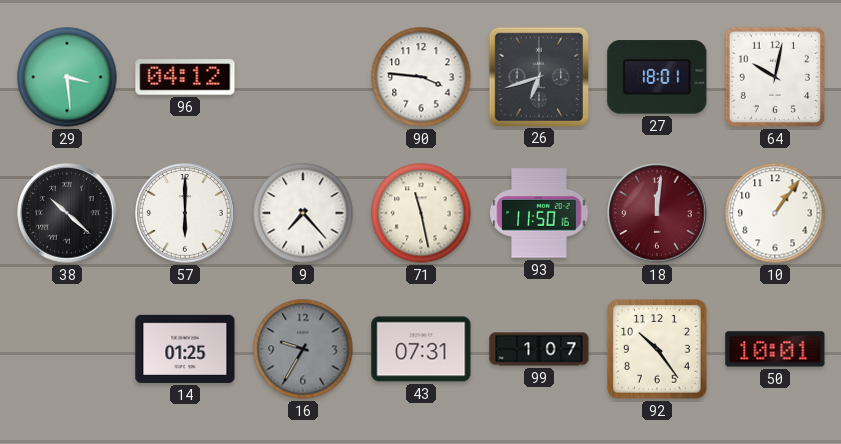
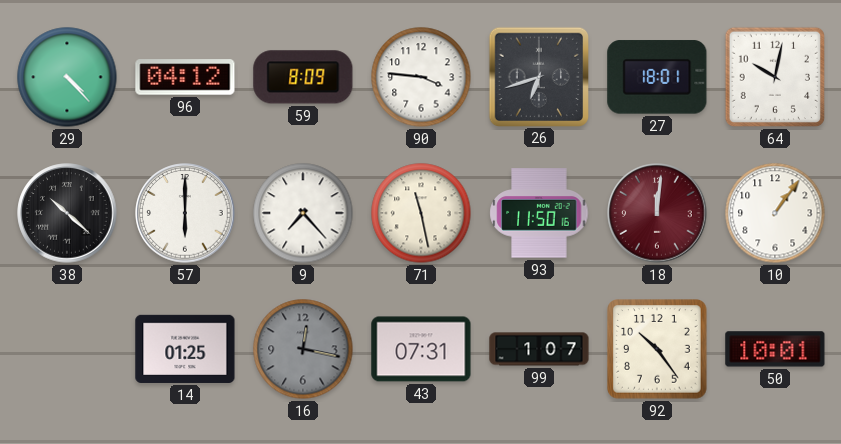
29: 3:29 -> 4:23
59: none -> 8:09
16: 9:35 -> 12:17
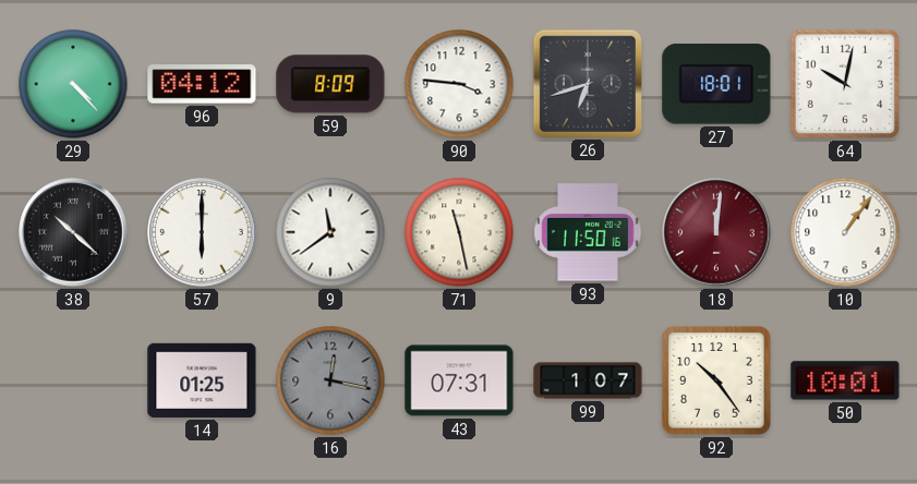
9: 7:23 -> 11:39
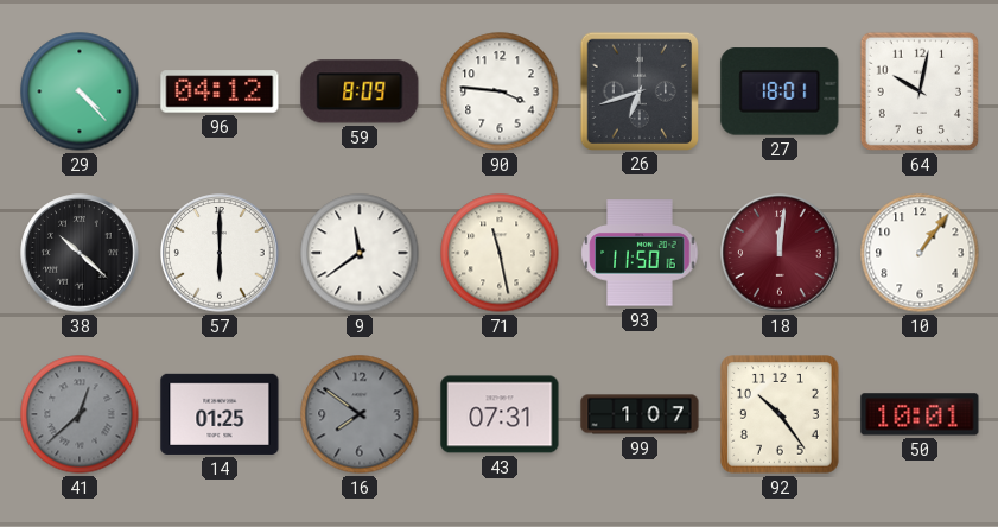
41: none -> 12:38
16: 12:17 -> 7:51
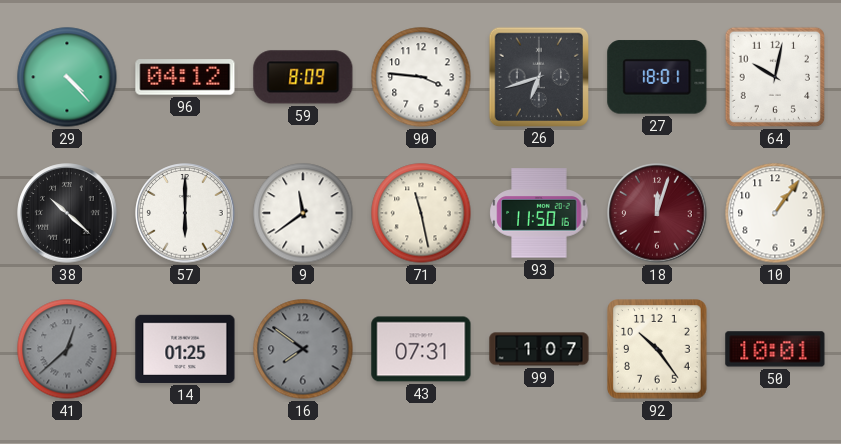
18: 12:01 -> 12:03
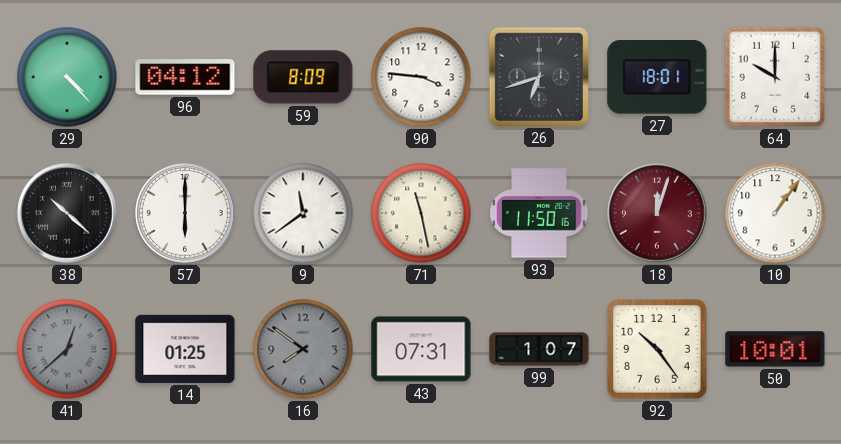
64: 10:02 -> 10:00
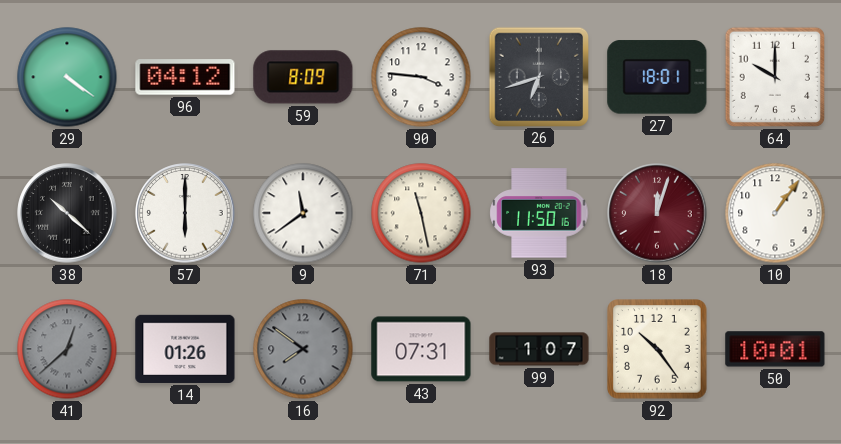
29: 4:23 -> 4:21
14: 01:25 -> 01:26
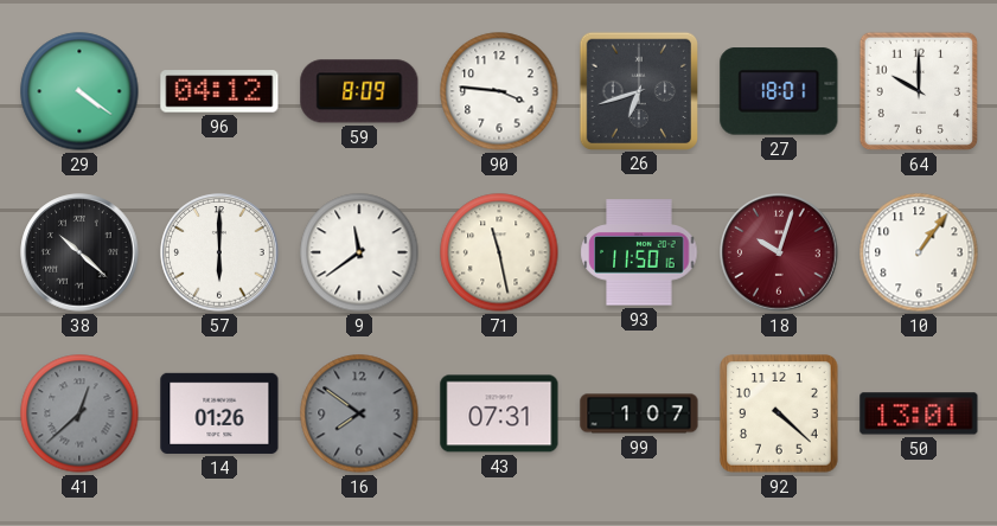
18: 12:03 -> 10:03
92: 10:24 -> 4:22
50: 10:01 -> 13:01
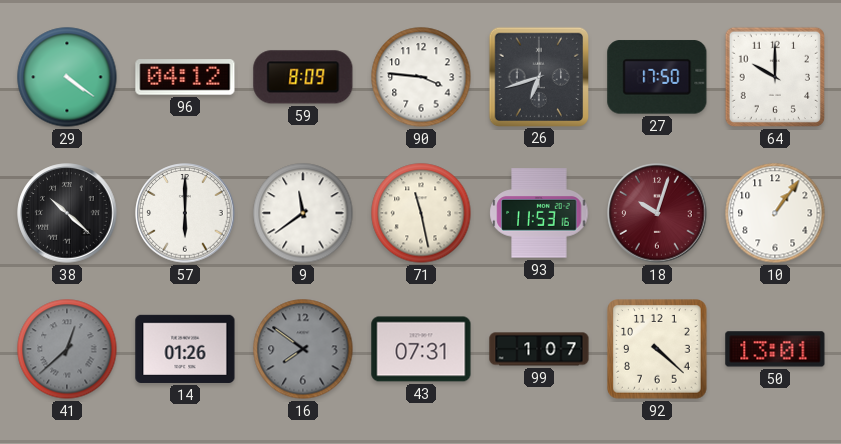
27: 18:01 -> 17:50
93: 11:50 -> 11:53
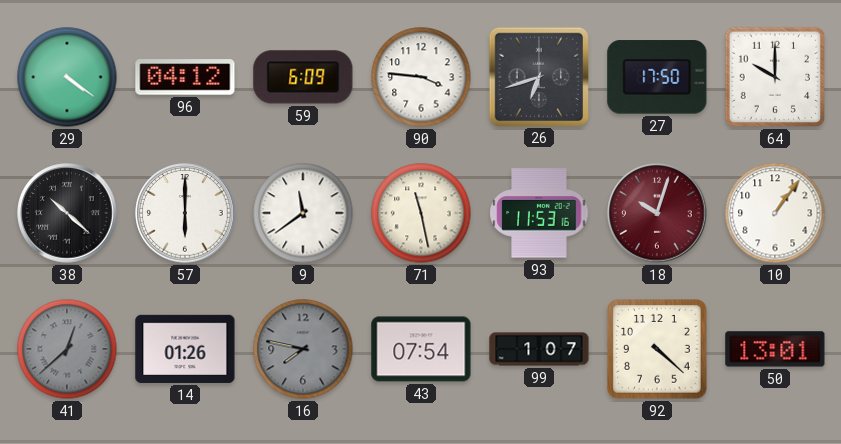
59: 8:09 -> 6:09
16: 7:51 -> 7:47
43: 07:31 -> 07:54
